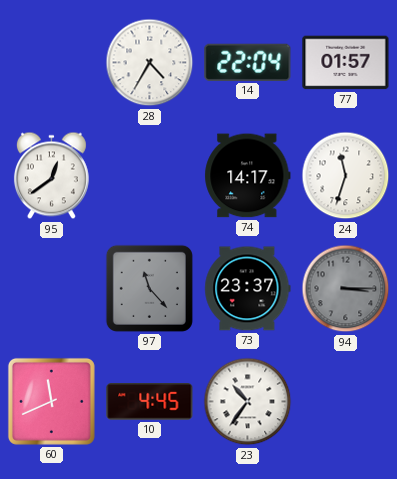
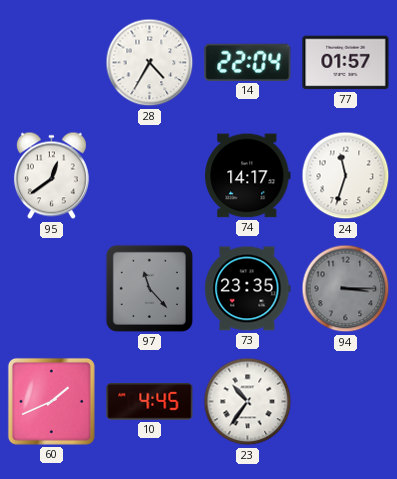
73: 23:37 -> 23:35
60: 11:41 -> 1:41
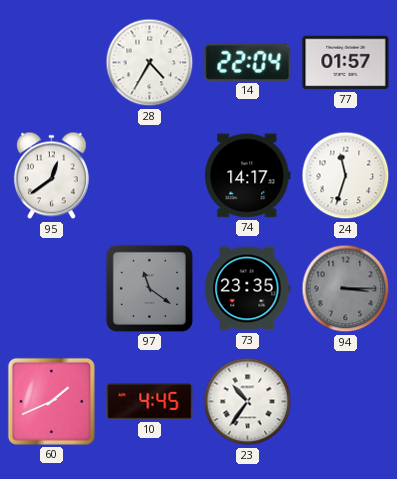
97: 11:23 -> 11:21
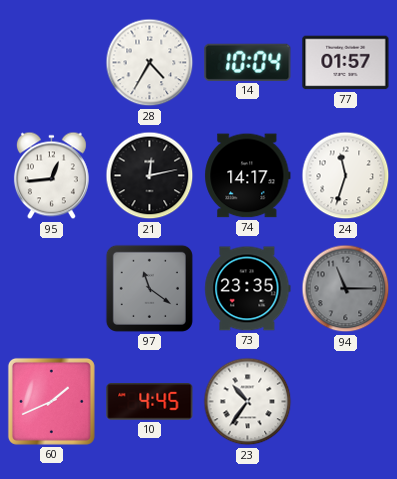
14: 22:04 -> 10:04
95: 12:39 -> 12:44
21: none -> 12:13
94: 3:15 -> 11:15
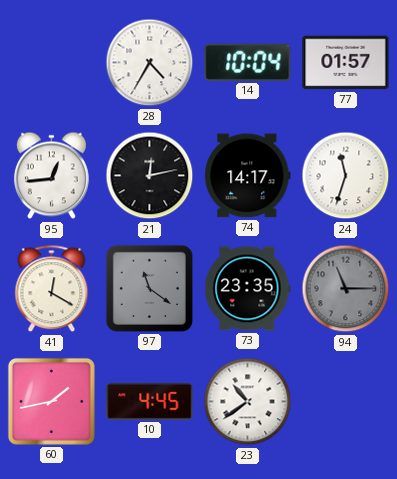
41: none -> 12:20
60: 1:41 -> 1:43
23: 10:36 -> 10:39
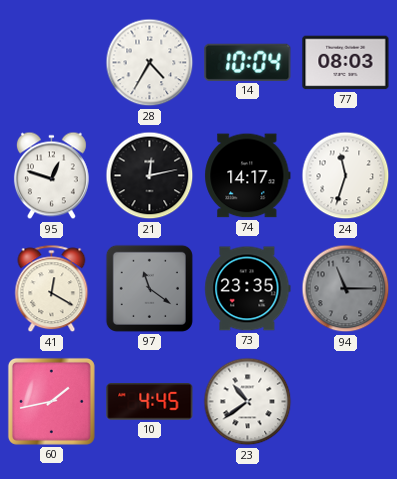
77: 01:57 -> 08:03
95: 12:44 -> 12:48
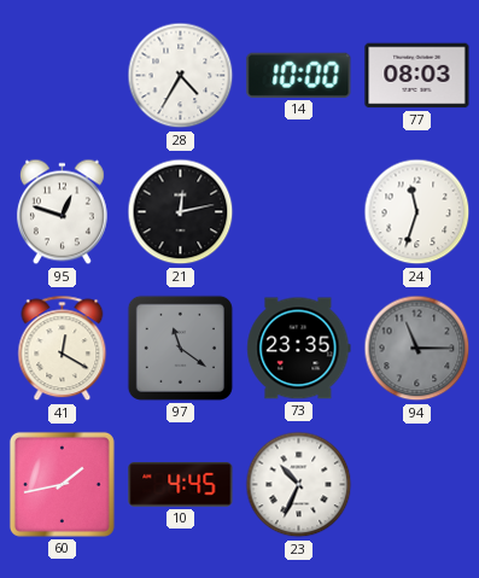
14: 10:04 -> 10:00
74: 14:17 -> none
23: 10:39 -> 10:34
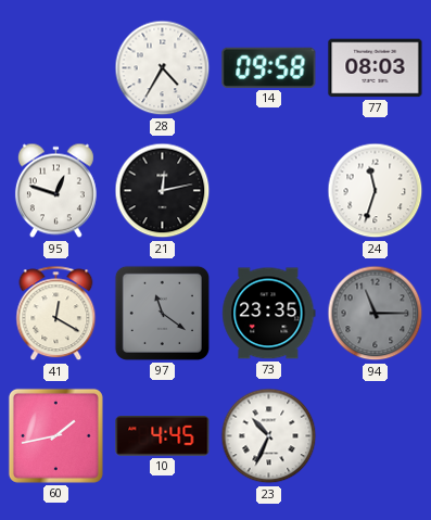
14: 10:00 -> 09:58
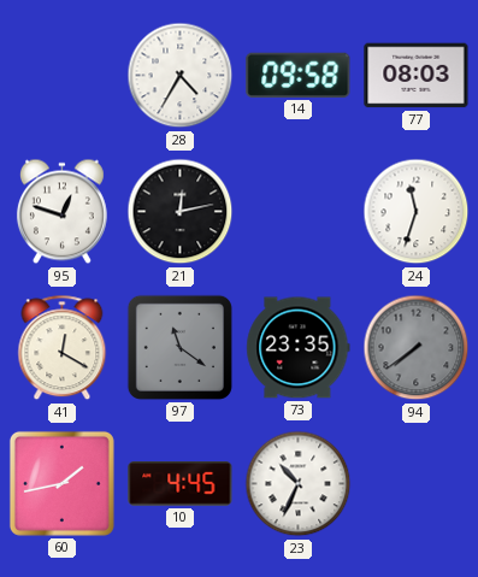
94: 11:15 -> 7:39
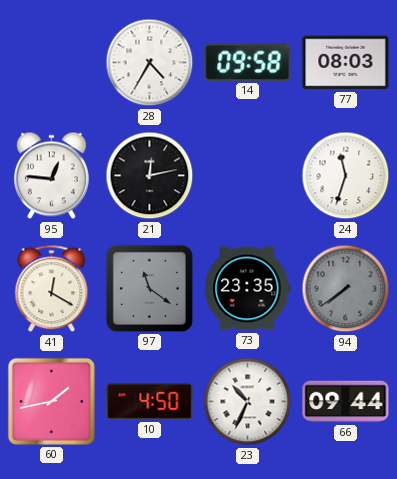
95: 12:48 -> 12:46
10: 4:45 -> 4:50
66: none -> 09:44
